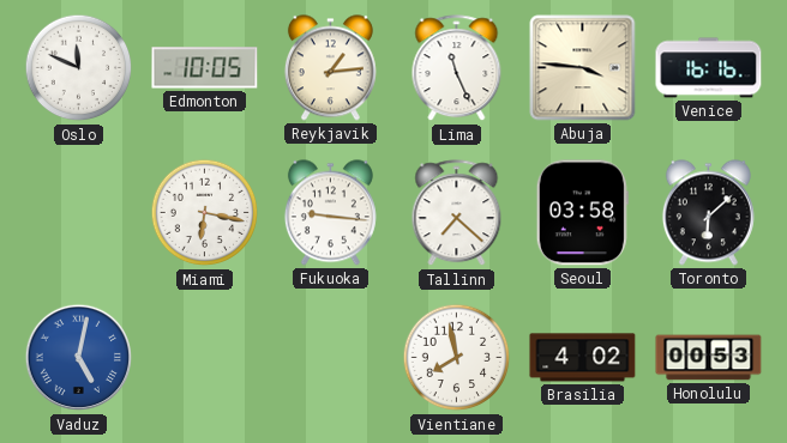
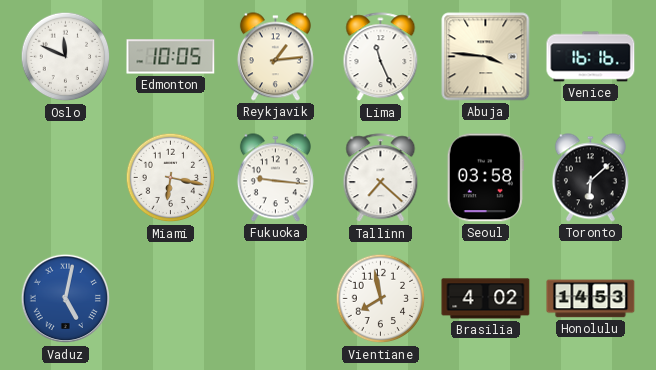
Honolulu: 00:53 -> 14:53
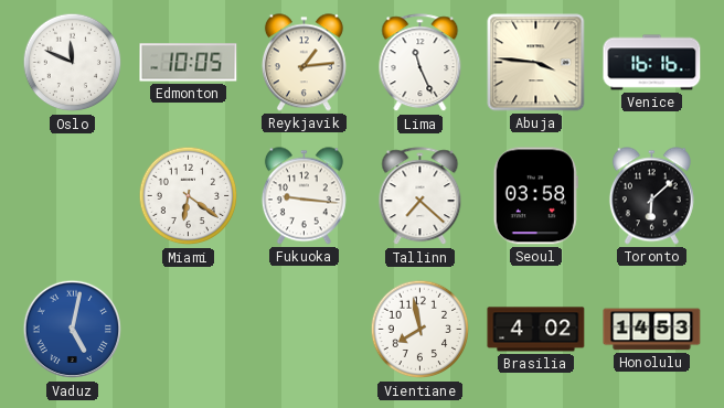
Miami: 6:17 -> 6:21
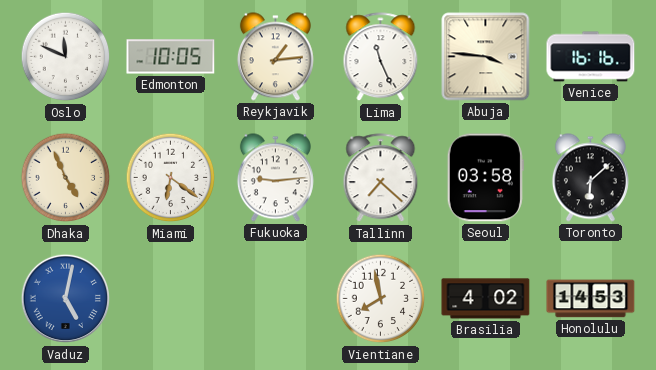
Dhaka: none -> 4:56
Fukuoka: 9:16 -> 9:14
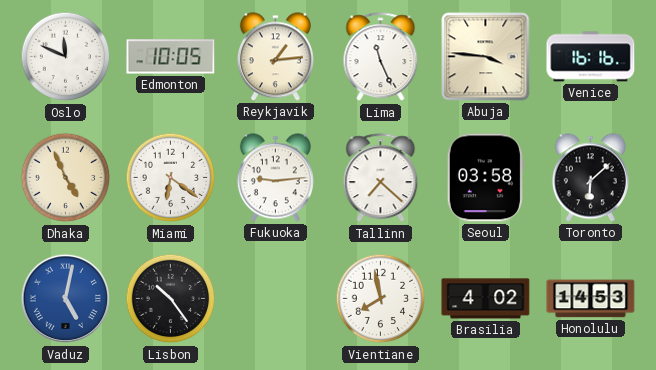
Lisbon: none -> 10:24
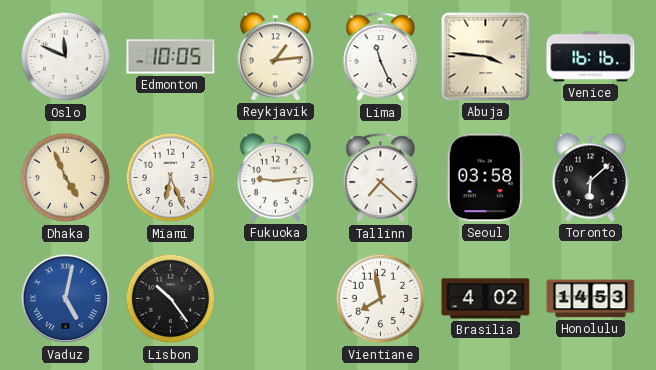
Miami: 6:21 -> 6:26
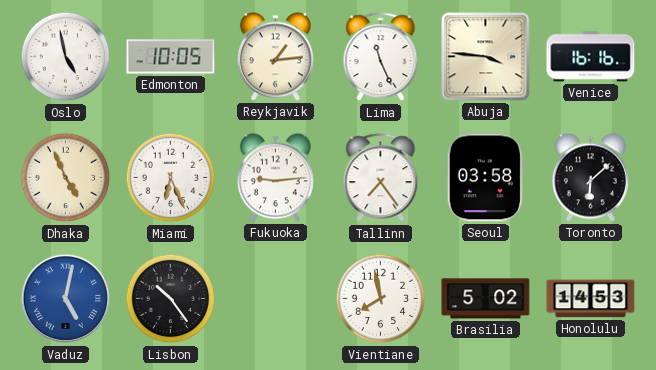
Oslo: 11:49 -> 4:58
Tallinn: 7:22 -> 7:24
Brasilia: 4:02 -> 5:02
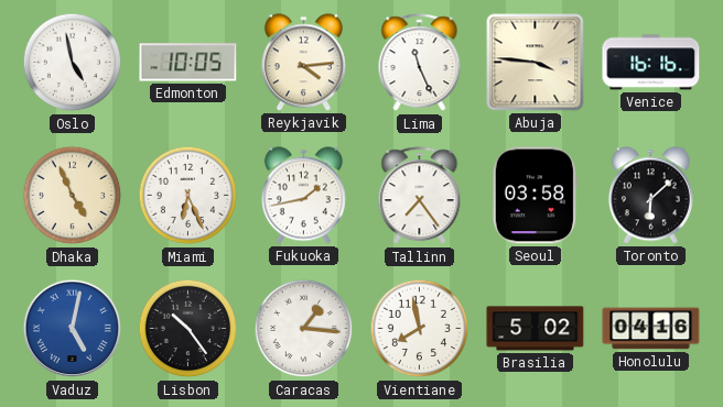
Reykjavik: 1:14 -> 4:14
Fukuoka: 9:14 -> 1:43
Caracas: none -> 1:16
Honolulu: 14:53 -> 04:16
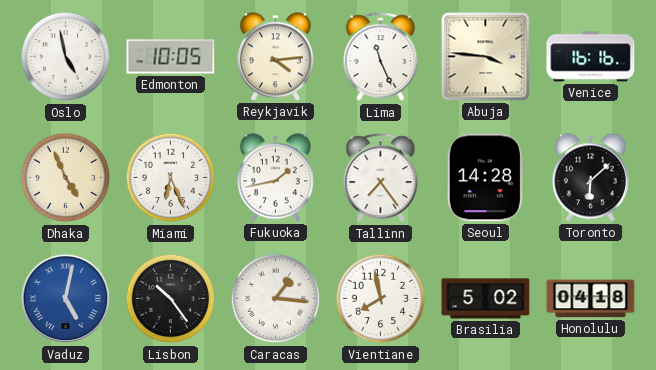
Seoul: 03:58 -> 14:28
Honolulu: 04:16 -> 04:18
